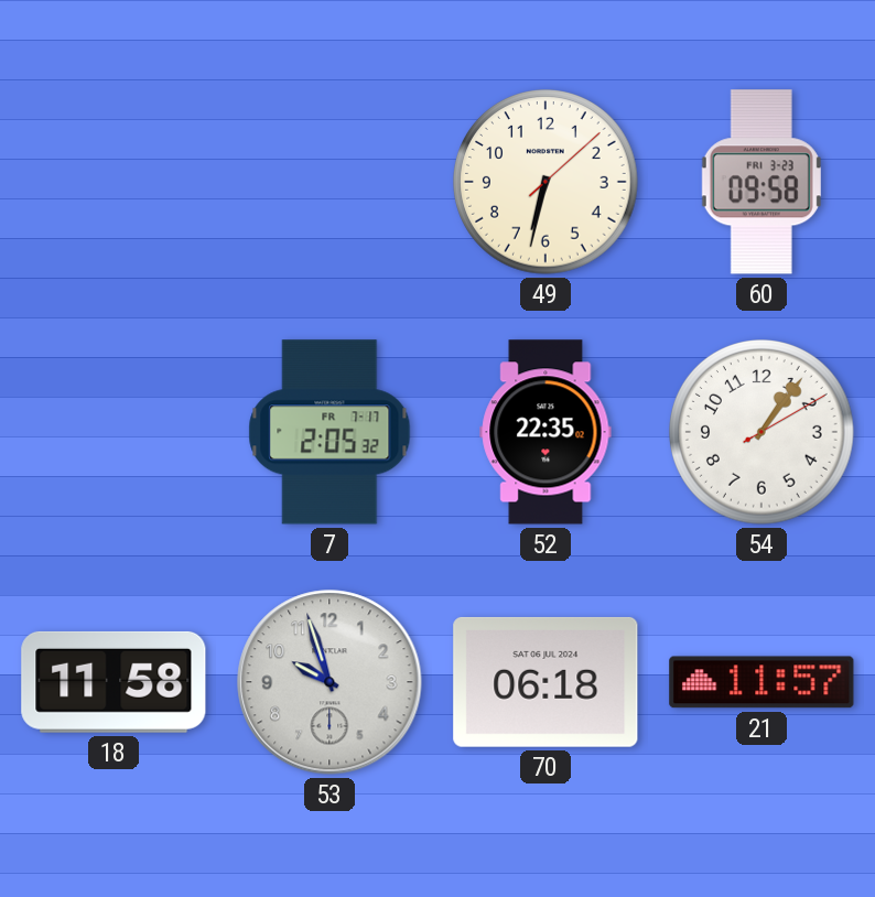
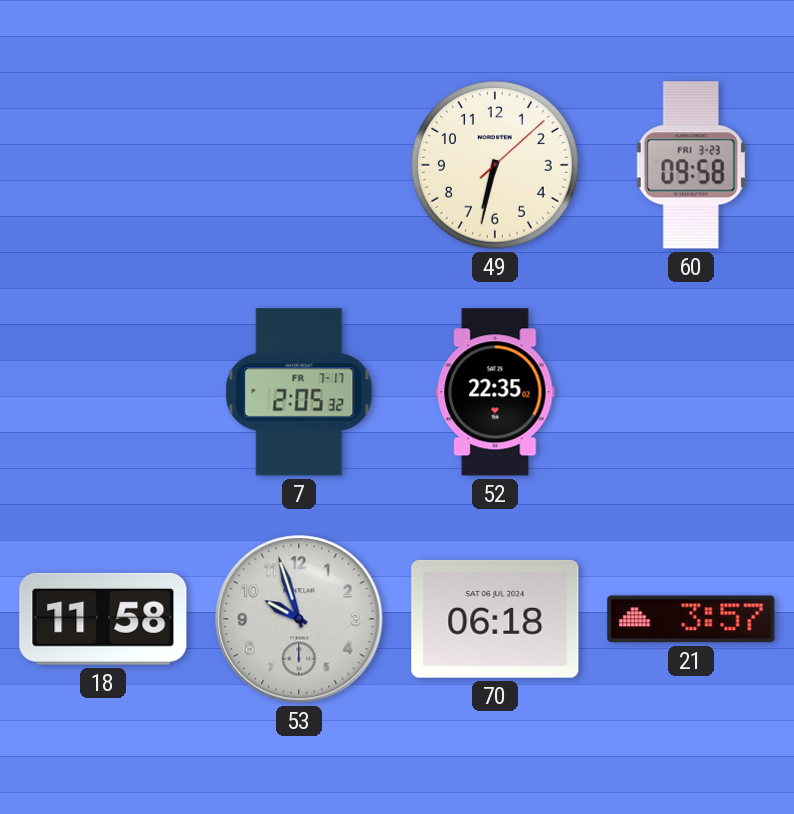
54: 1:06 -> none
21: 11:57 -> 3:57
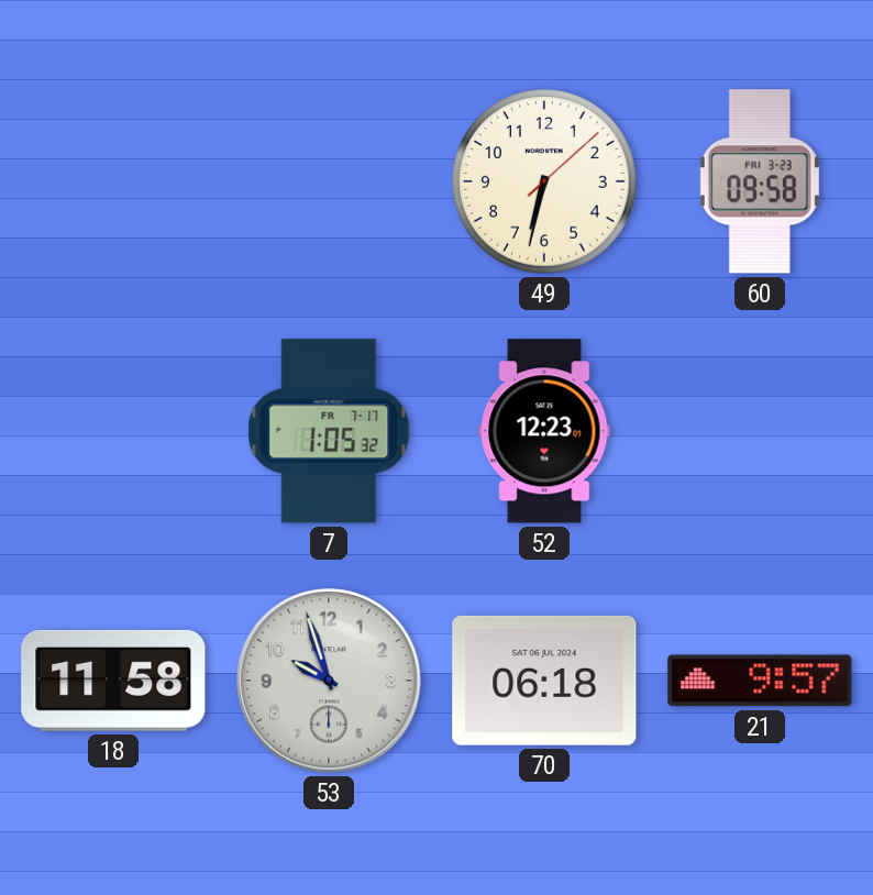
7: 2:05 -> 1:05
52: 22:35 -> 12:23
21: 3:57 -> 9:57
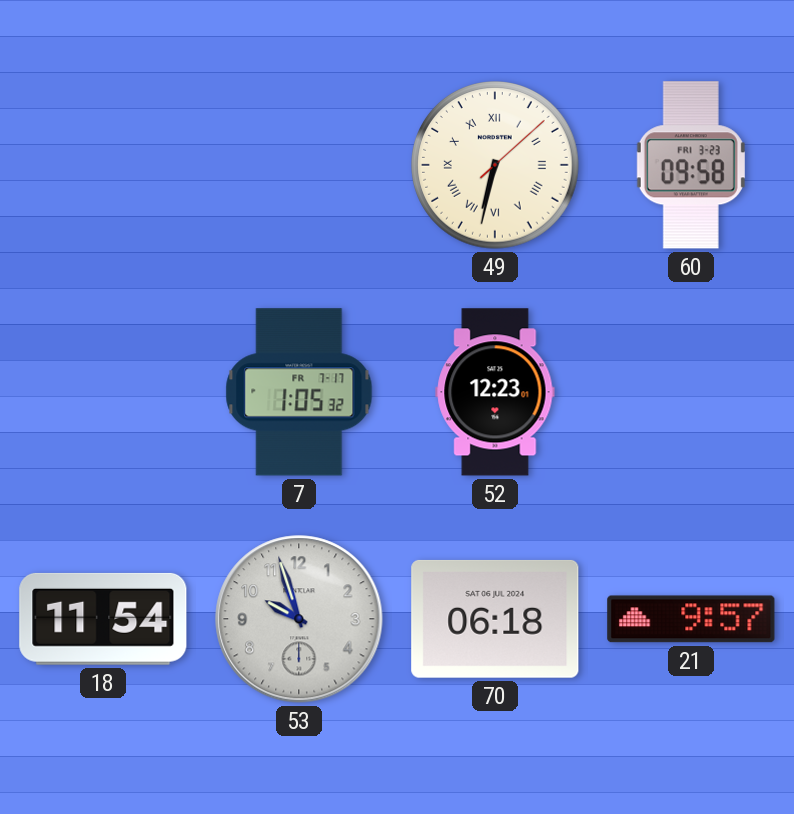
49 numerals: Arabic -> Roman
18: 11:58 -> 11:54
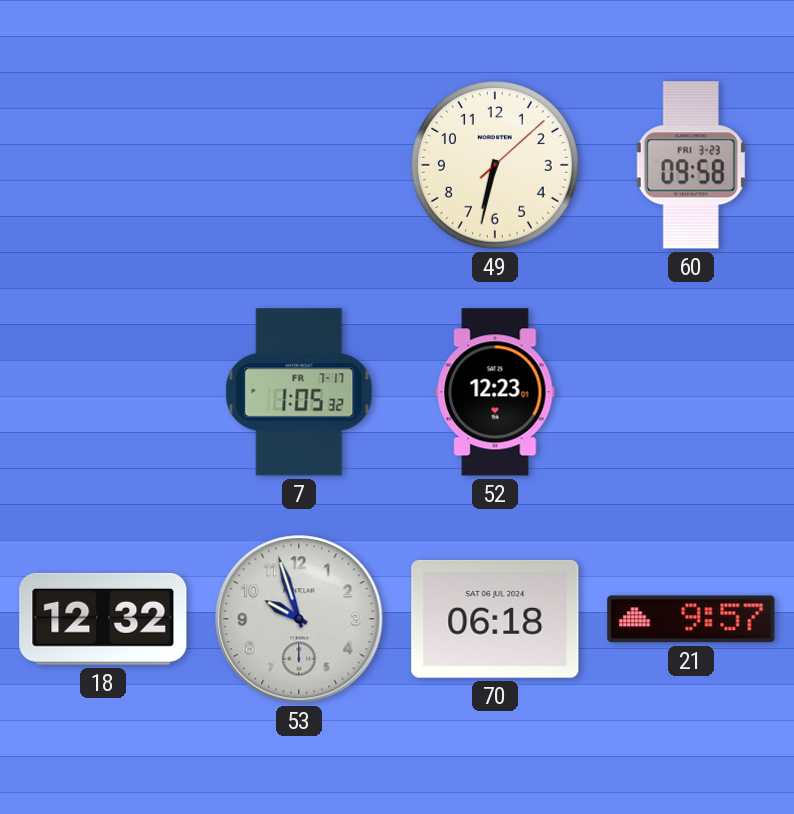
49 numerals: Roman -> Arabic
18: 11:54 -> 12:32
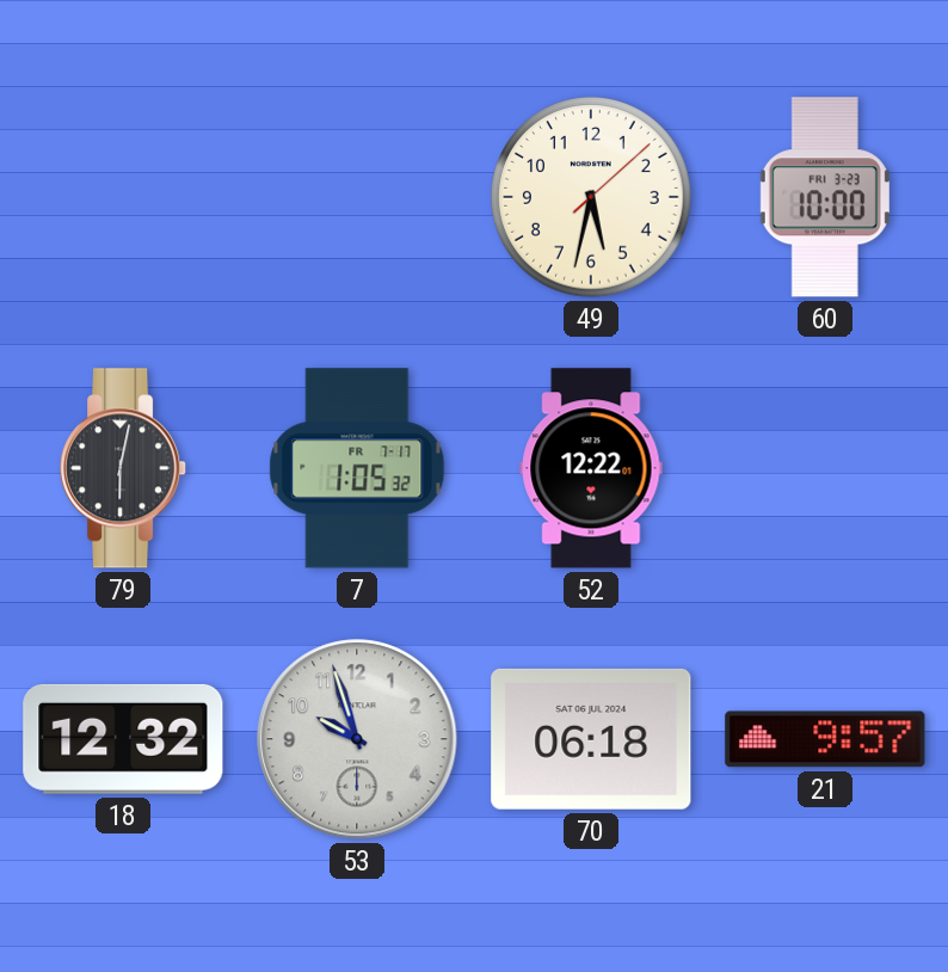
49: 6:32 -> 5:32
60: 09:58 -> 10:00
79: none -> 6:02
52: 12:23 -> 12:22
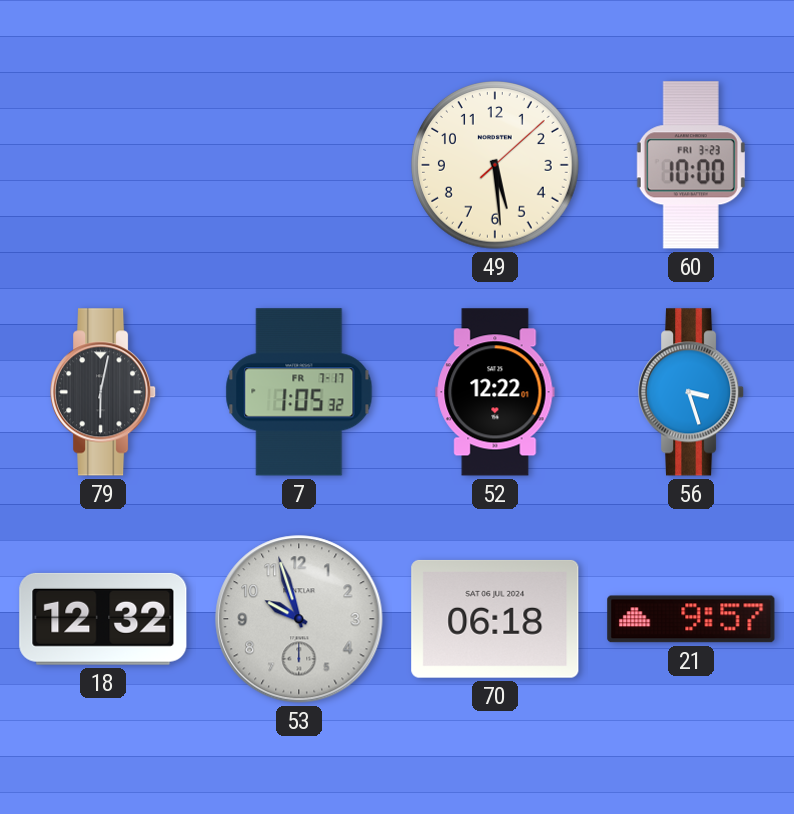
49: 5:32 -> 5:29
56: none -> 3:27
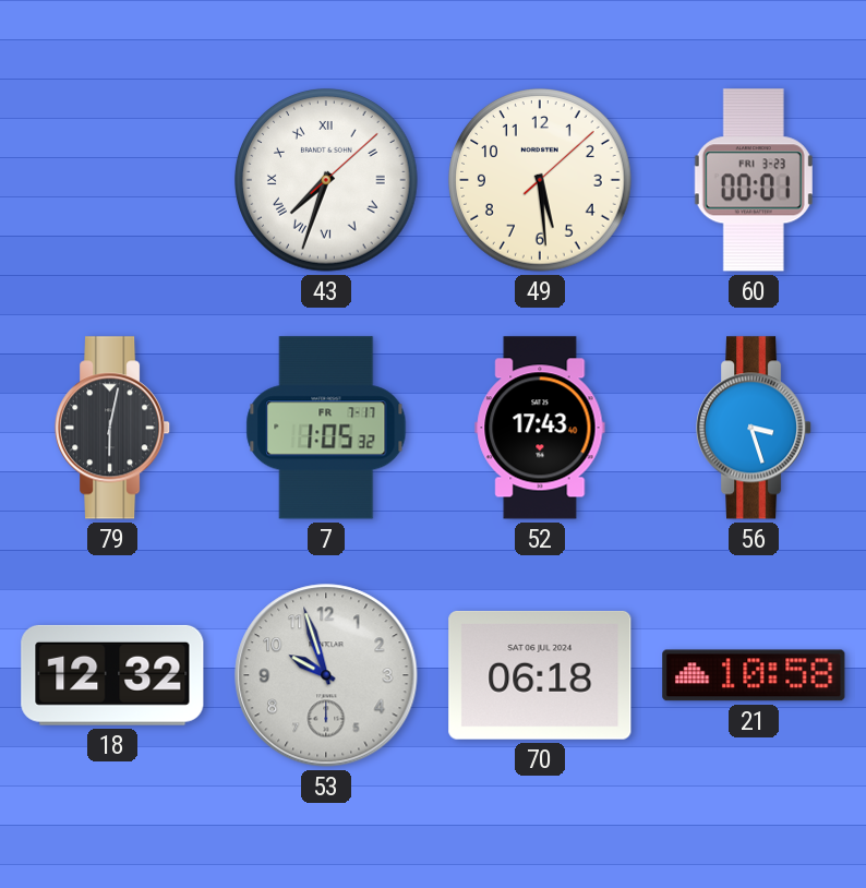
43: none -> 7:33
60: 10:00 -> 00:01
52: 12:22 -> 17:43
21: 9:57 -> 10:58
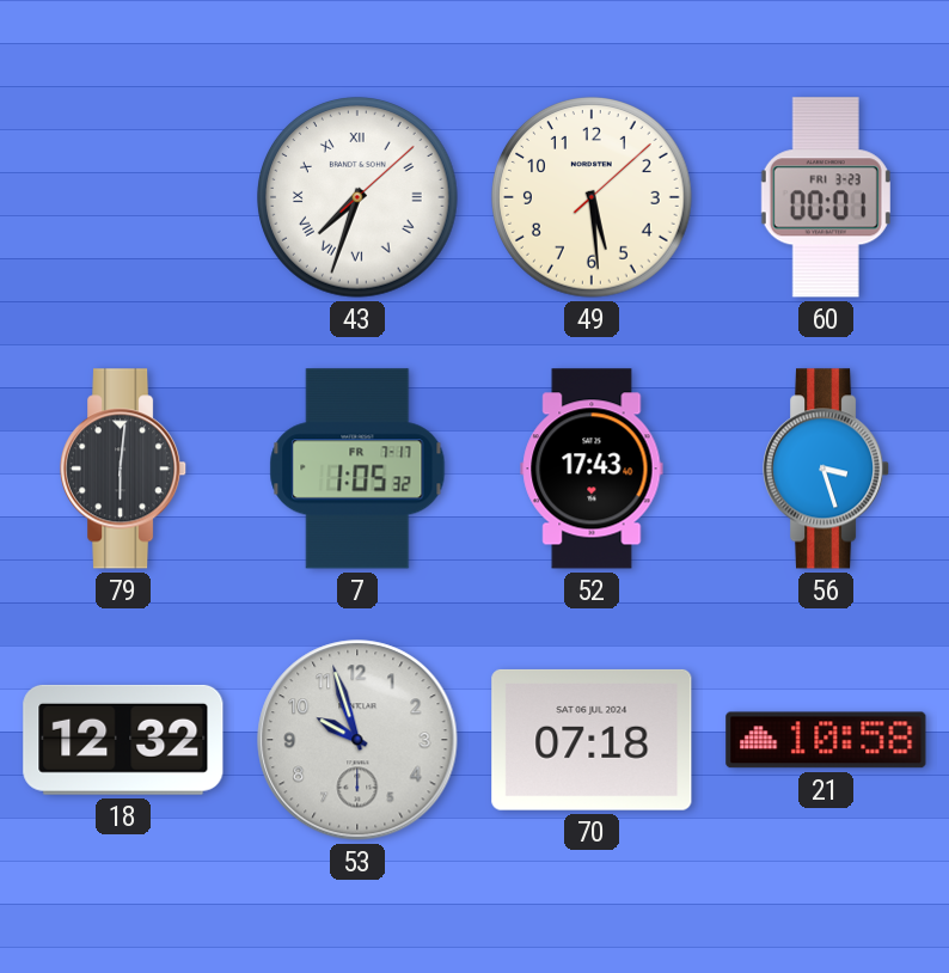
79: 6:02 -> 6:01
70: 06:18 -> 07:18
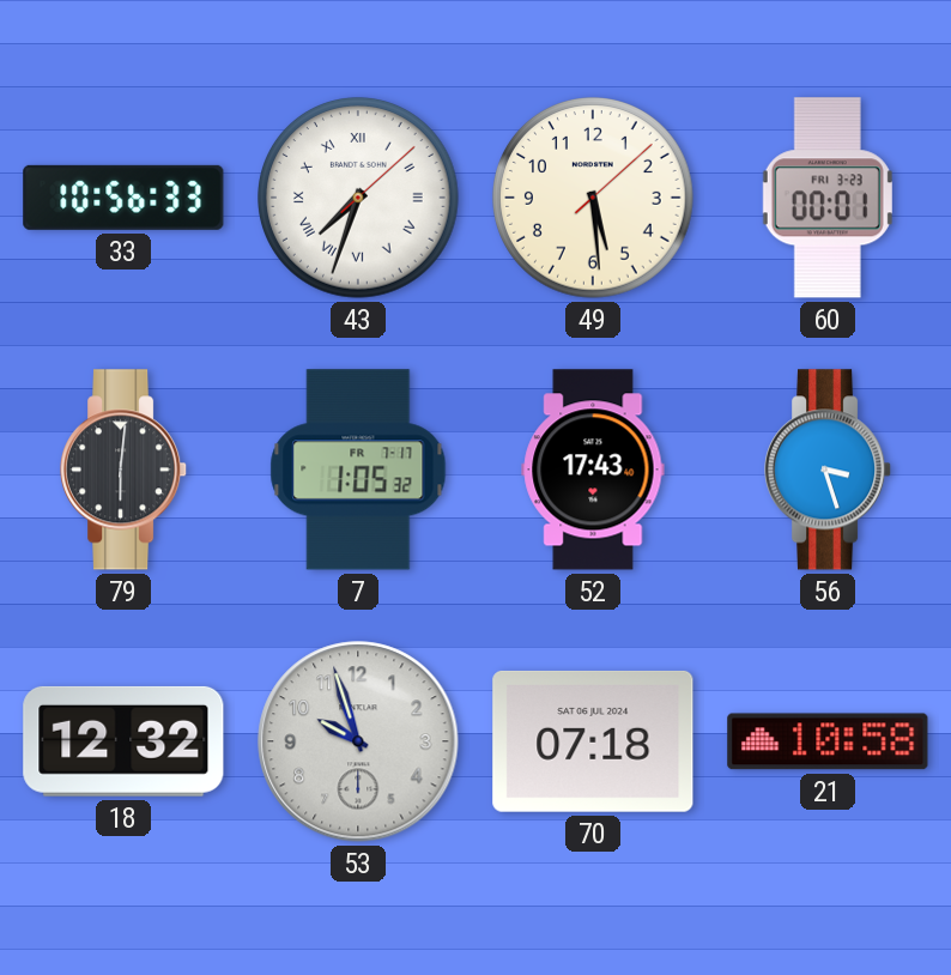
33: none -> 10:56
